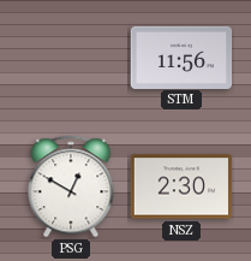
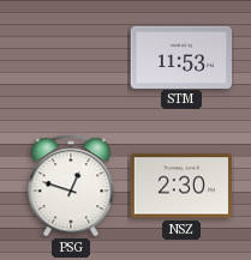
STM: 11:56 -> 11:53
PSG: 12:50 -> 12:48
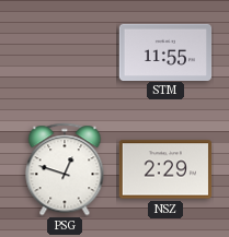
STM: 11:53 -> 11:55
NSZ: 2:30 -> 2:29
